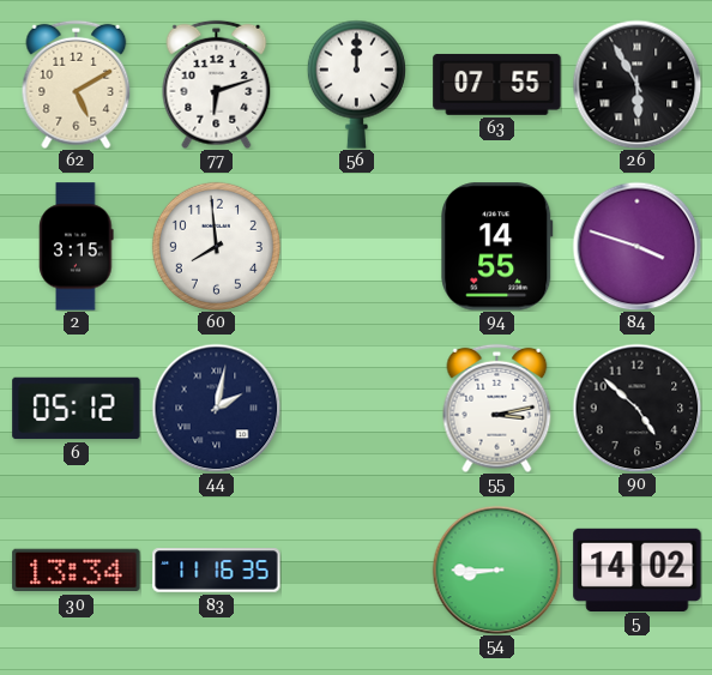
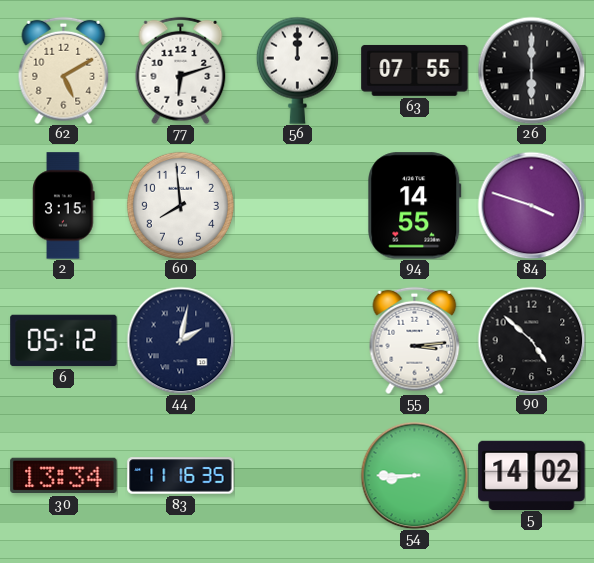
26: 5:55 -> 6:00
55: 3:13 -> 3:14
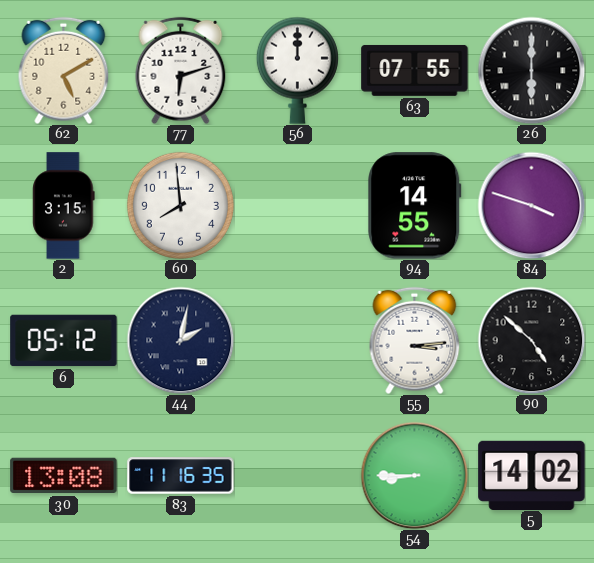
30: 13:34 -> 13:08
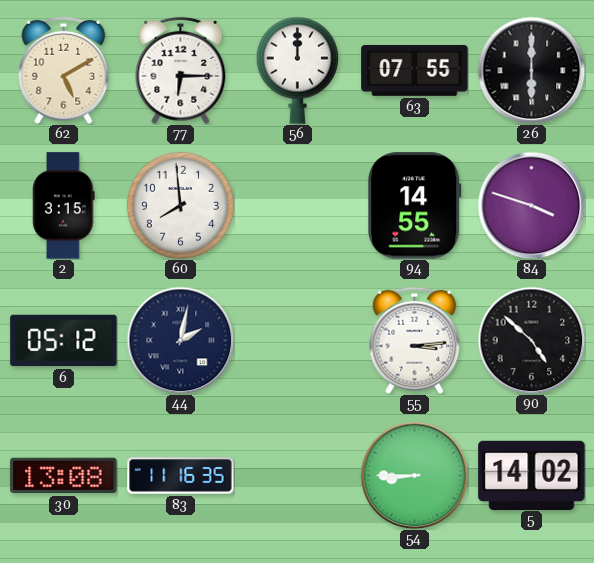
77: 6:12 -> 6:15
